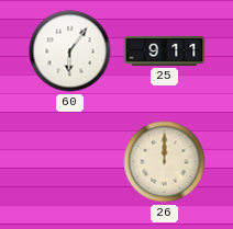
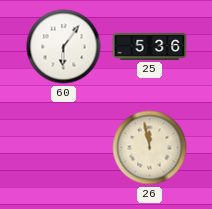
25: 9:11 -> 5:36
26: 12:00 -> 11:58
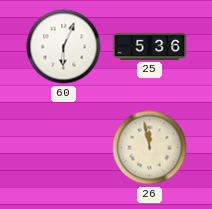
60: 6:06 -> 6:04
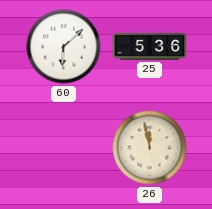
60: 6:04 -> 6:08
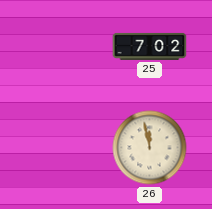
60: 6:08 -> none
25: 5:36 -> 7:02
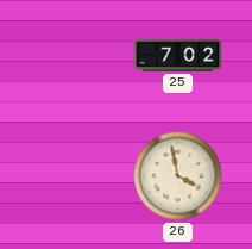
26: 11:58 -> 3:58
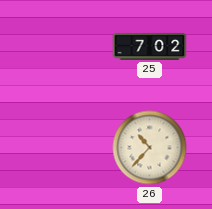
26: 3:58 -> 10:37
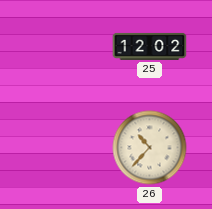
25: 7:02 -> 12:02
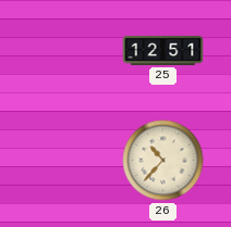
25: 12:02 -> 12:51
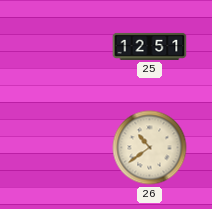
26: 10:37 -> 10:39
